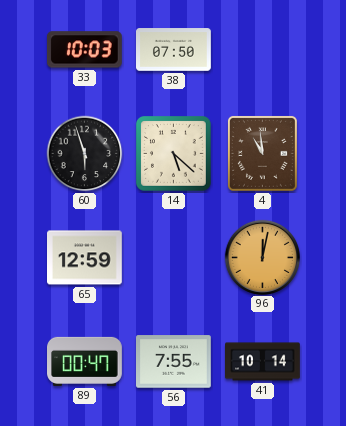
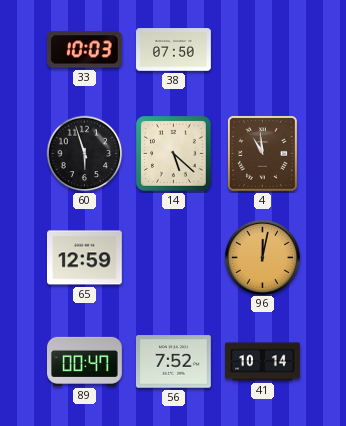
56: 7:55 -> 7:52
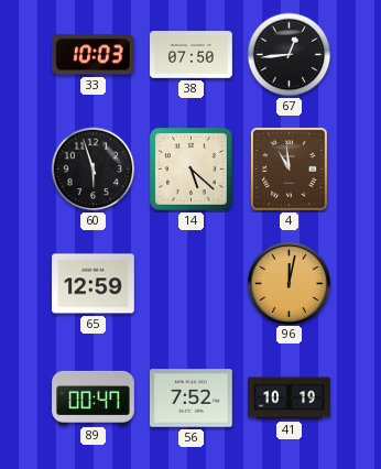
67: none -> 12:44
41: 10:14 -> 10:19
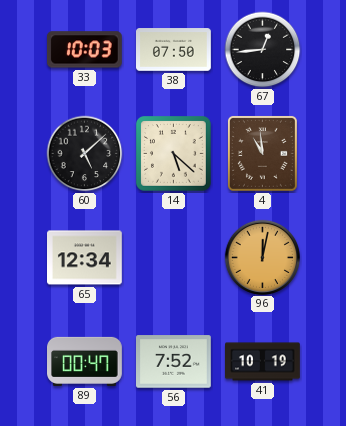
60: 5:57 -> 5:08
65: 12:59 -> 12:34
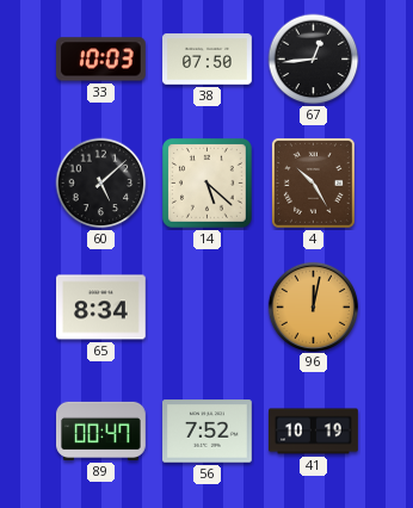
4: 10:59 -> 10:25
65: 12:34 -> 8:34
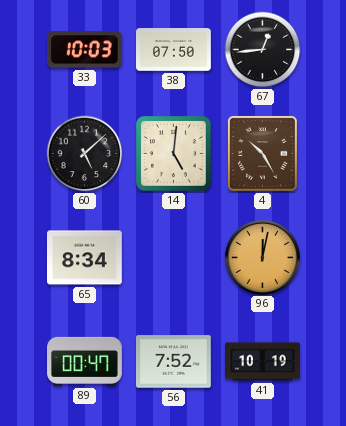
14: 5:22 -> 5:01
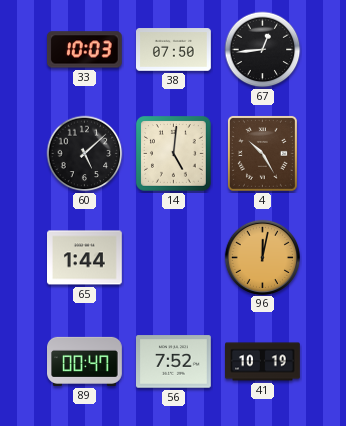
65: 8:34 -> 1:44
